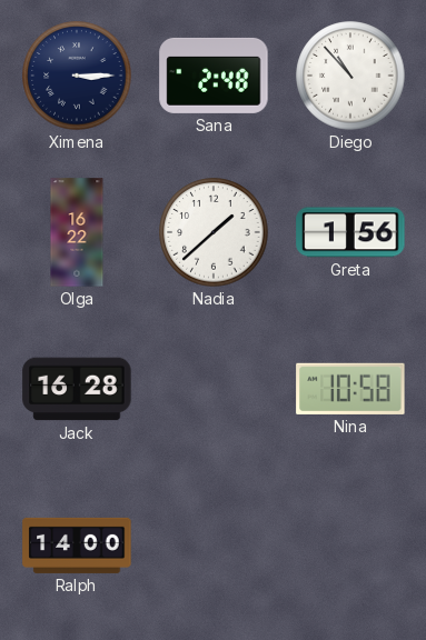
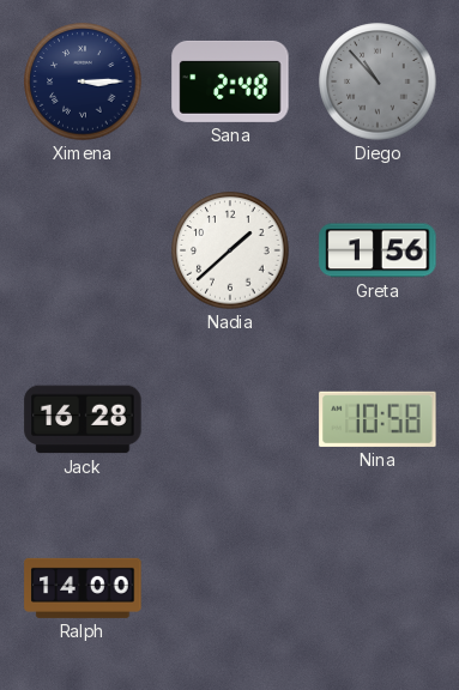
Diego dial: white -> grey
Olga: 16:22 -> none
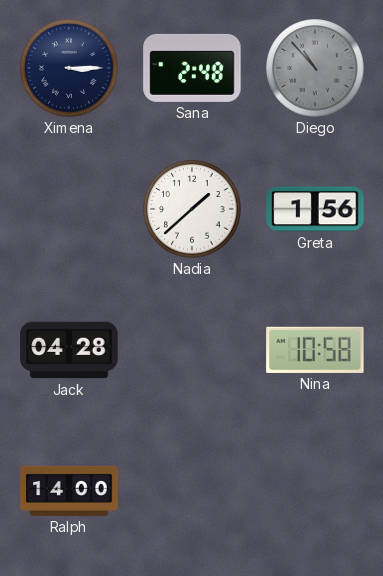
Jack: 16:28 -> 04:28
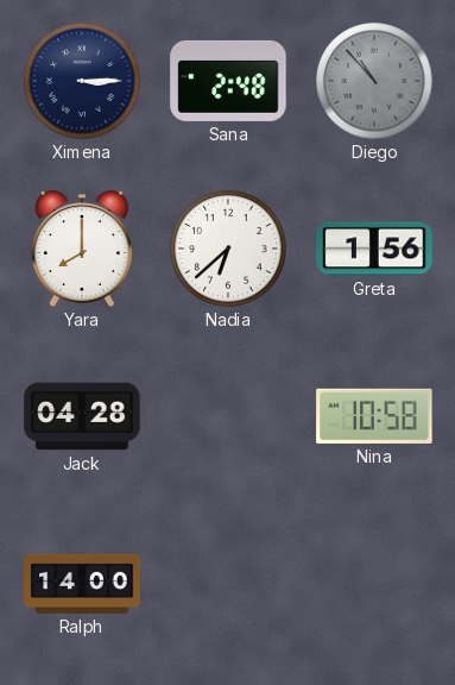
Yara: none -> 8:00
Nadia: 1:38 -> 6:38
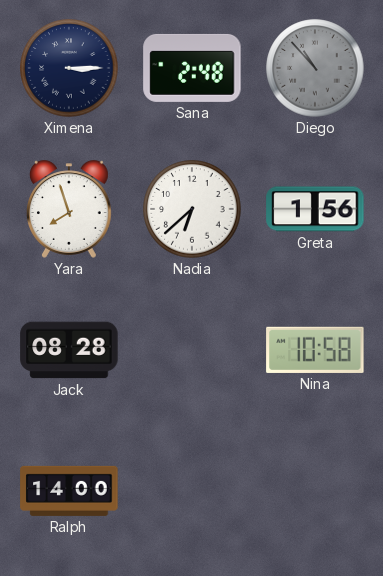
Yara: 8:00 -> 7:57
Jack: 04:28 -> 08:28
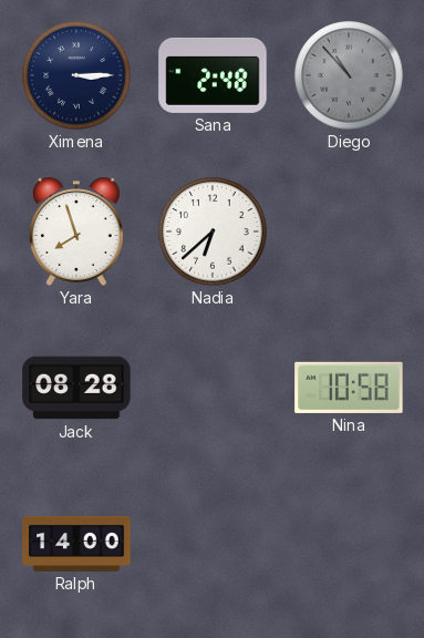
Greta: 1:56 -> none
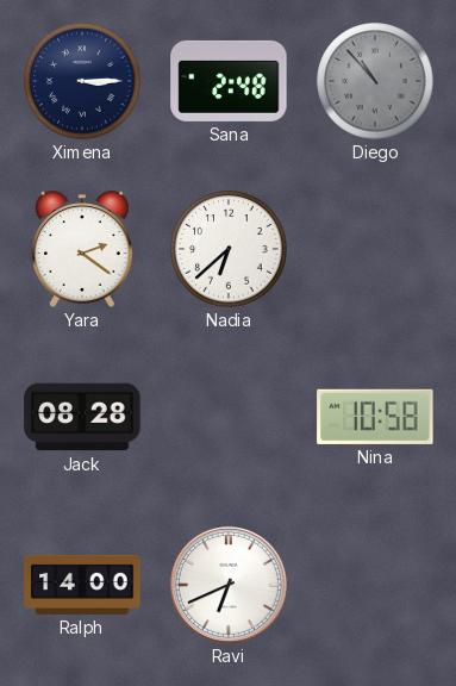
Yara: 7:57 -> 2:21
Ravi: none -> 6:41
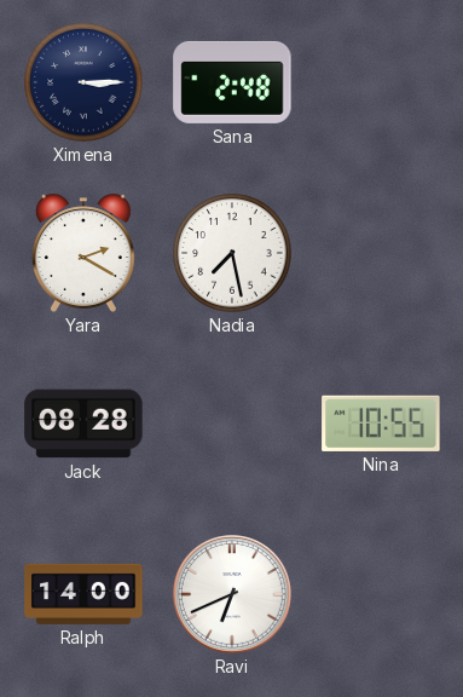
Diego: 10:53 -> none
Yara: 2:21 -> 2:20
Nadia: 6:38 -> 7:28
Nina: 10:58 -> 10:55
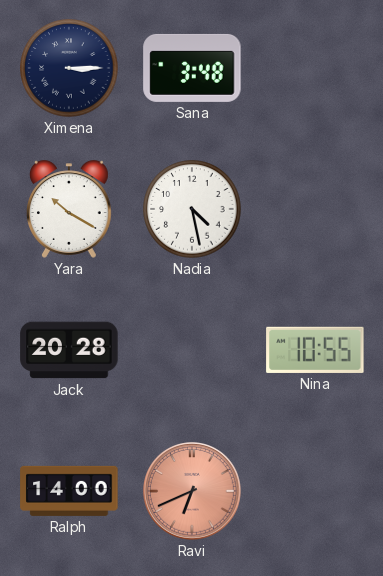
Sana: 2:48 -> 3:48
Yara: 2:20 -> 10:20
Nadia: 7:28 -> 4:28
Jack: 08:28 -> 20:28
Ravi dial: white -> salmon
